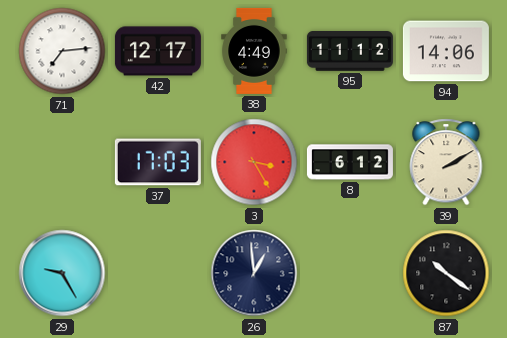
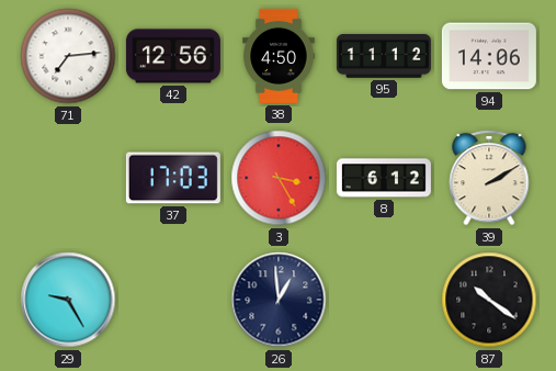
42: 12:17 -> 12:56
38: 4:49 -> 4:50
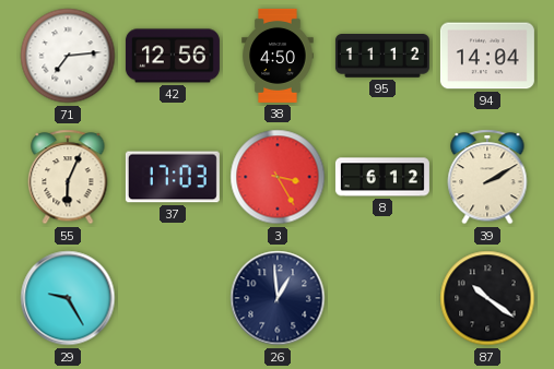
94: 14:06 -> 14:04
55: none -> 6:04
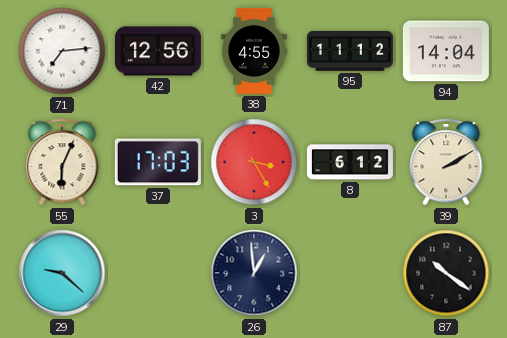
38: 4:50 -> 4:55
29: 9:25 -> 9:22
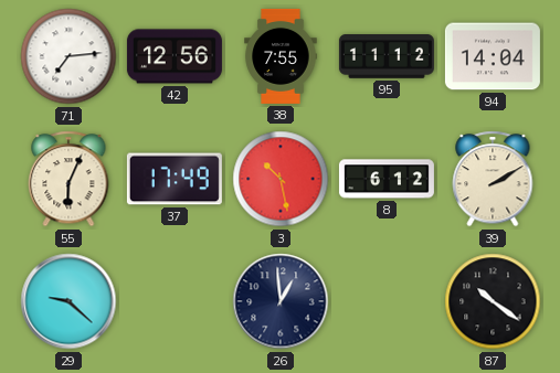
38: 4:55 -> 7:55
37: 17:03 -> 17:49
3: 3:25 -> 10:28
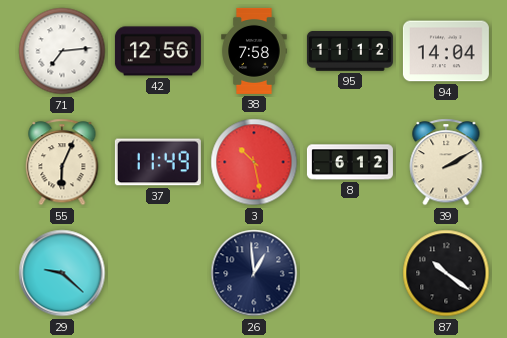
38: 7:55 -> 7:58
37: 17:49 -> 11:49
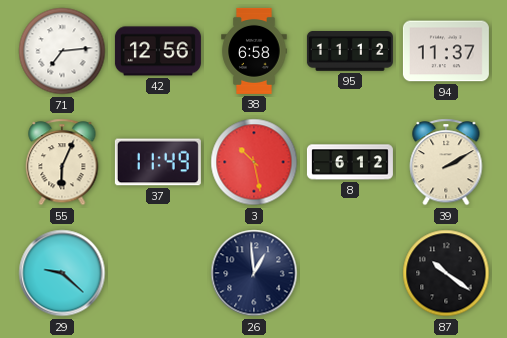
38: 7:58 -> 6:58
94: 14:04 -> 11:37
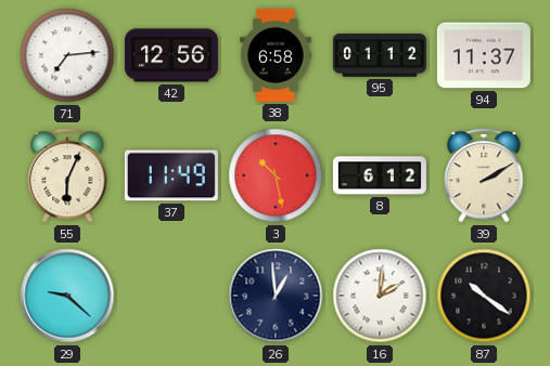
95: 11:12 -> 01:12
16: none -> 2:01
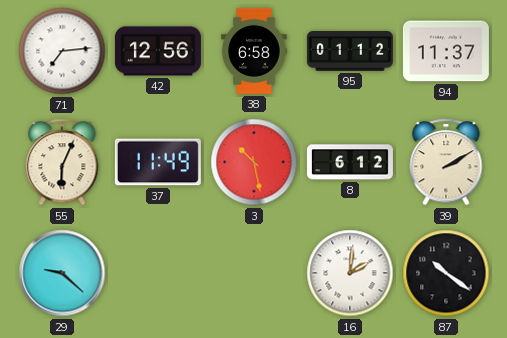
26: 12:59 -> none
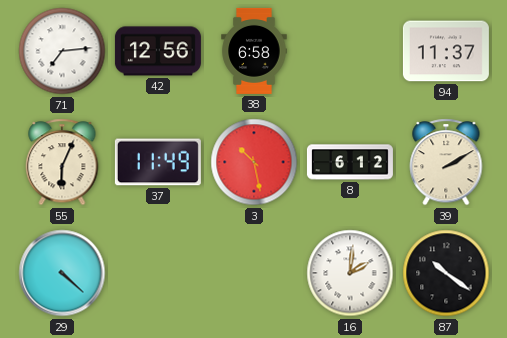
95: 01:12 -> none
29: 9:22 -> 4:22
